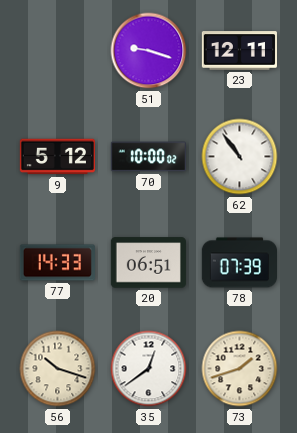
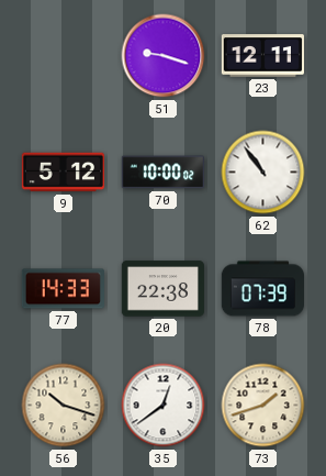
20: 06:51 -> 22:38
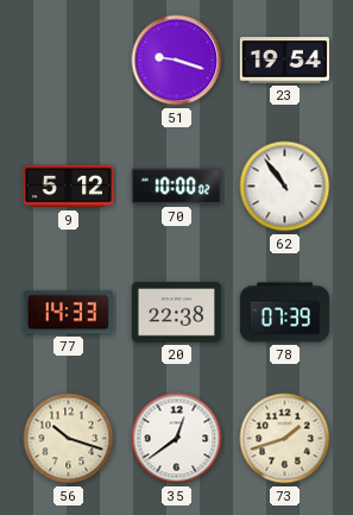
23: 12:11 -> 19:54
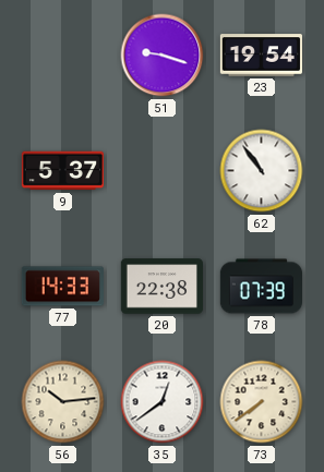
9: 5:12 -> 5:37
70: 10:00 -> none
56: 10:18 -> 10:14
73: 1:42 -> 7:39
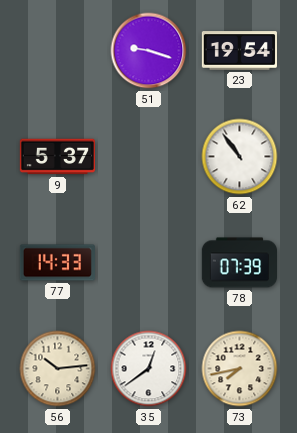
20: 22:38 -> none
73: 7:39 -> 7:43
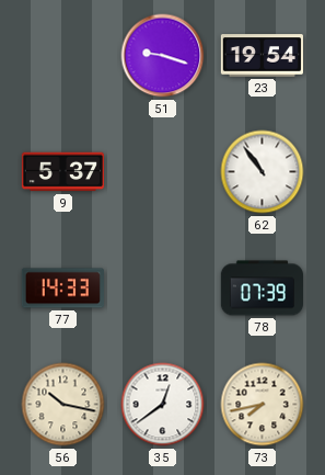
56: 10:14 -> 10:17
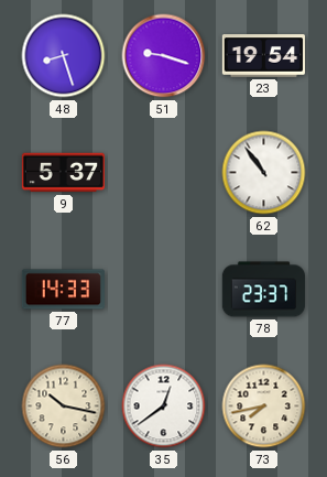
48: none -> 8:27
78: 07:39 -> 23:37
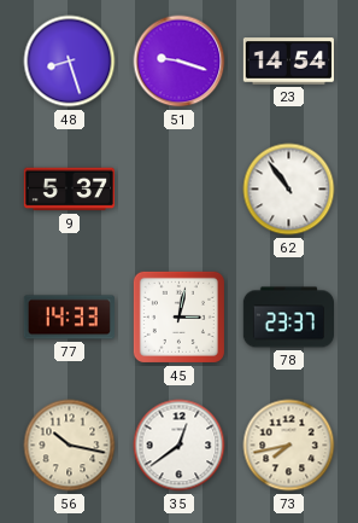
23: 19:54 -> 14:54
45: none -> 3:02
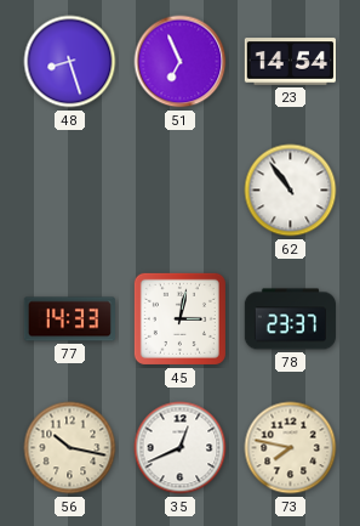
51: 9:18 -> 6:56
9: 5:37 -> none
35: 12:39 -> 12:41
73: 7:43 -> 7:47
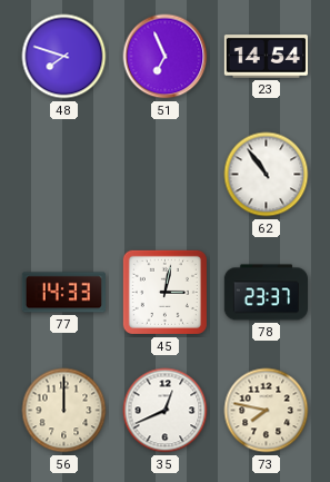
48: 8:27 -> 7:48
56: 10:17 -> 12:00
